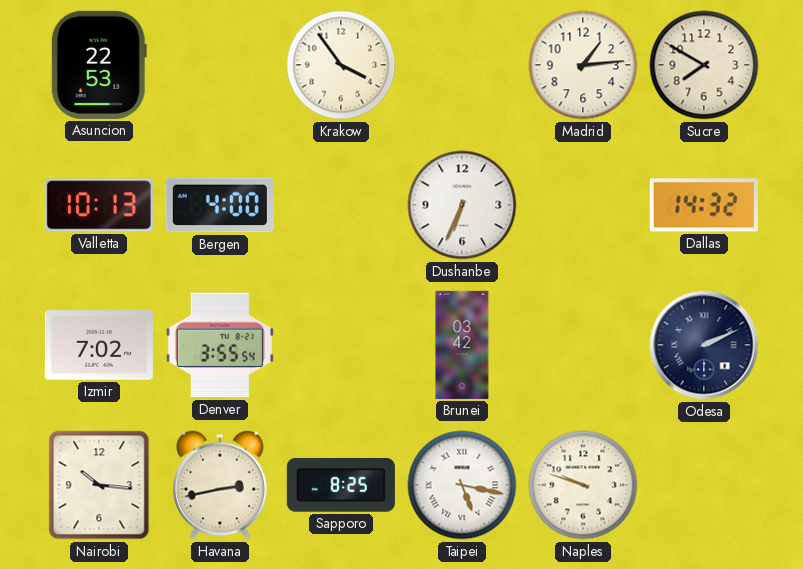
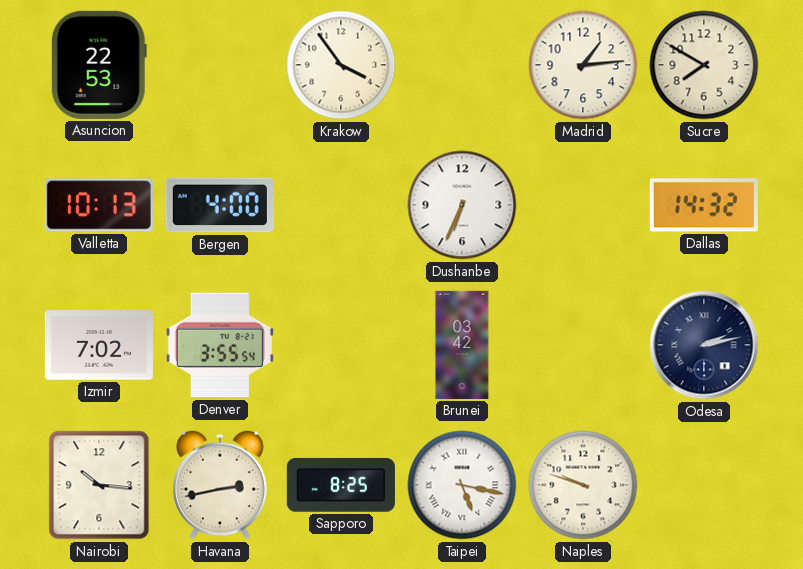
Odesa: 2:11 -> 2:13
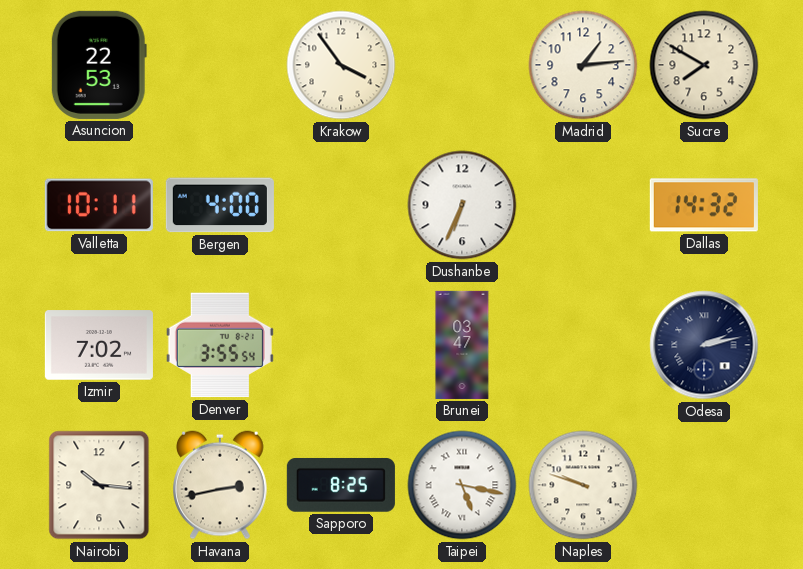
Valletta: 10:13 -> 10:11
Brunei: 03:42 -> 03:47
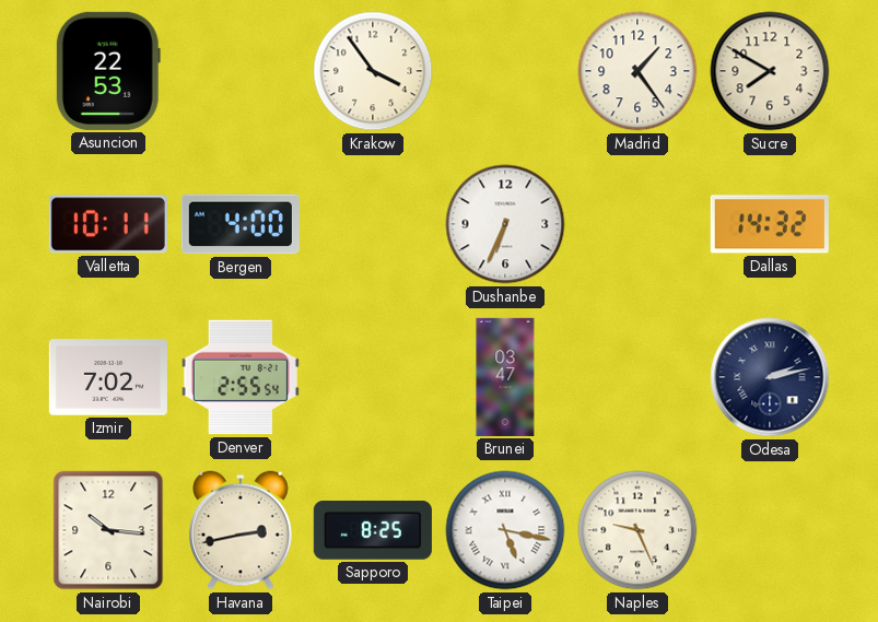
Madrid: 1:14 -> 1:24
Denver: 3:55 -> 2:55
Naples: 9:48 -> 9:26
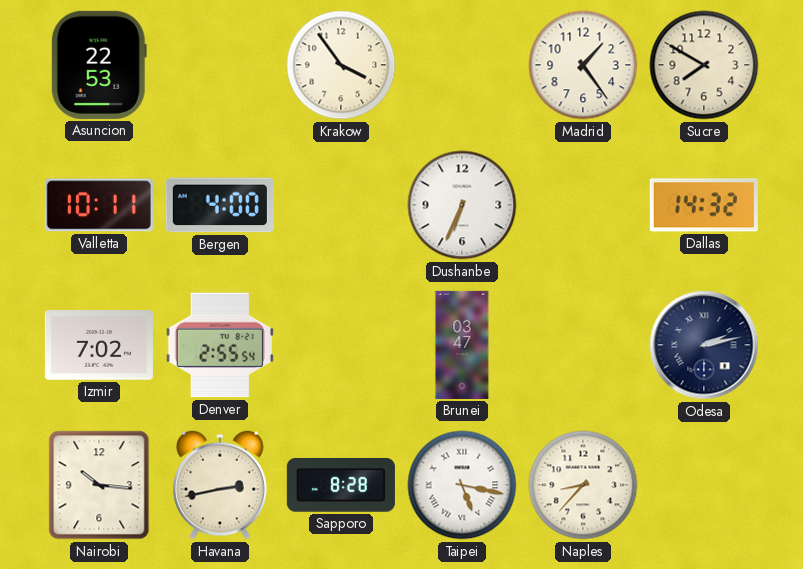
Sapporo: 8:25 -> 8:28
Naples: 9:26 -> 8:37
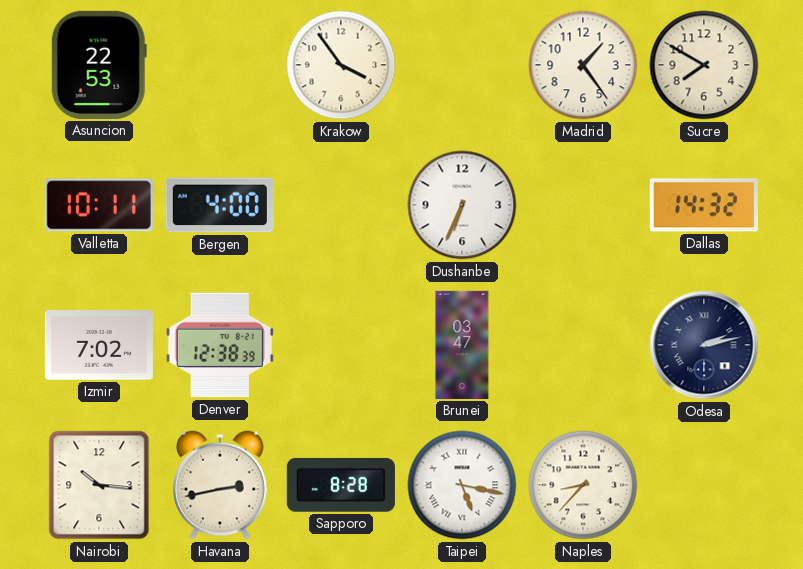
Denver: 2:55 -> 12:38
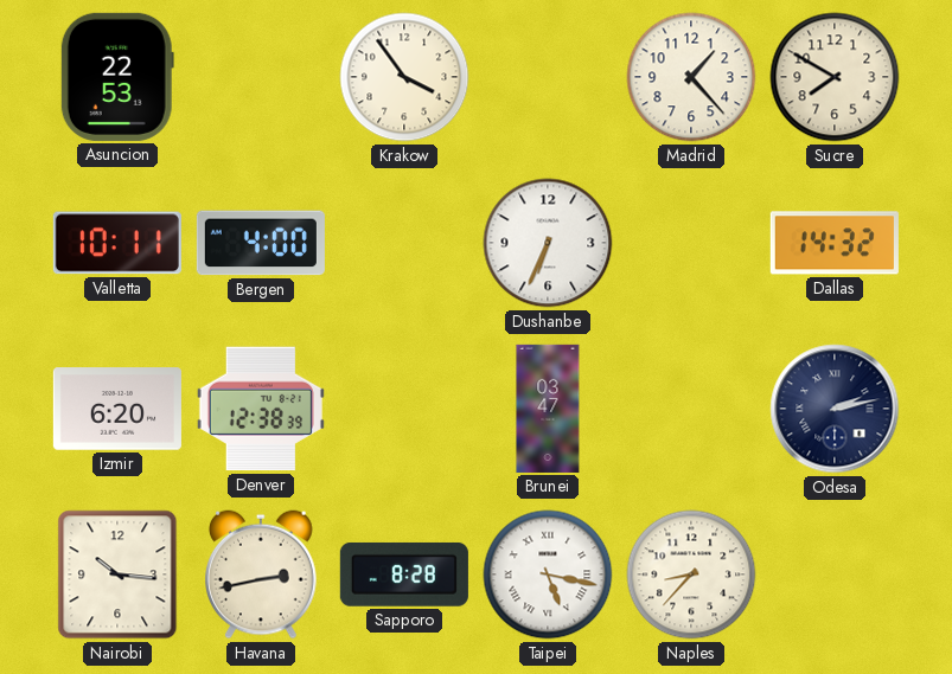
Madrid: 1:24 -> 1:23
Izmir: 7:02 -> 6:20
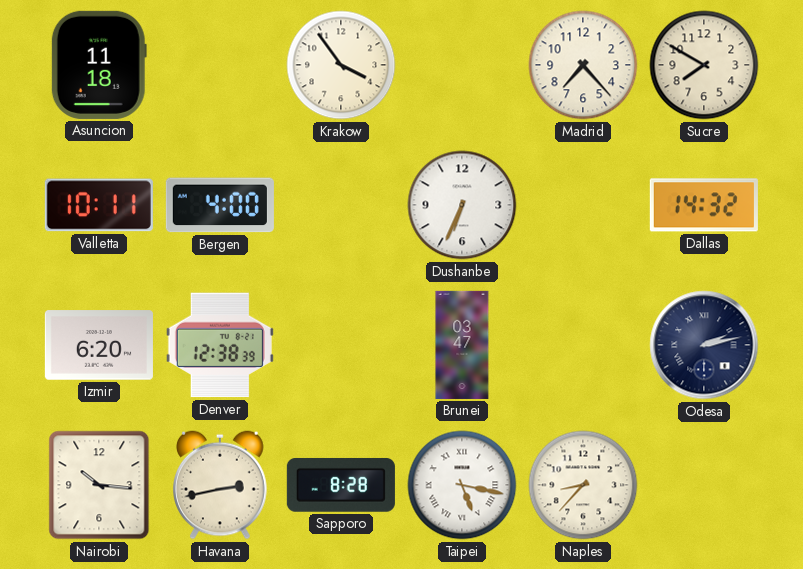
Asuncion: 22:53 -> 11:18
Madrid: 1:23 -> 7:23
